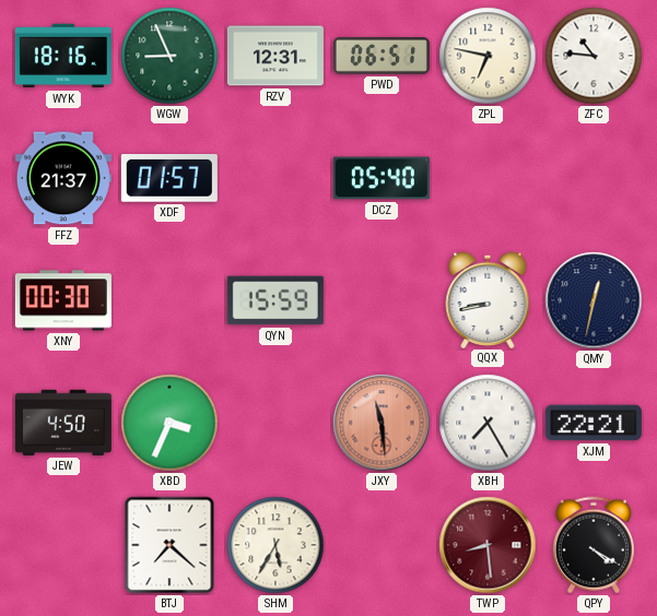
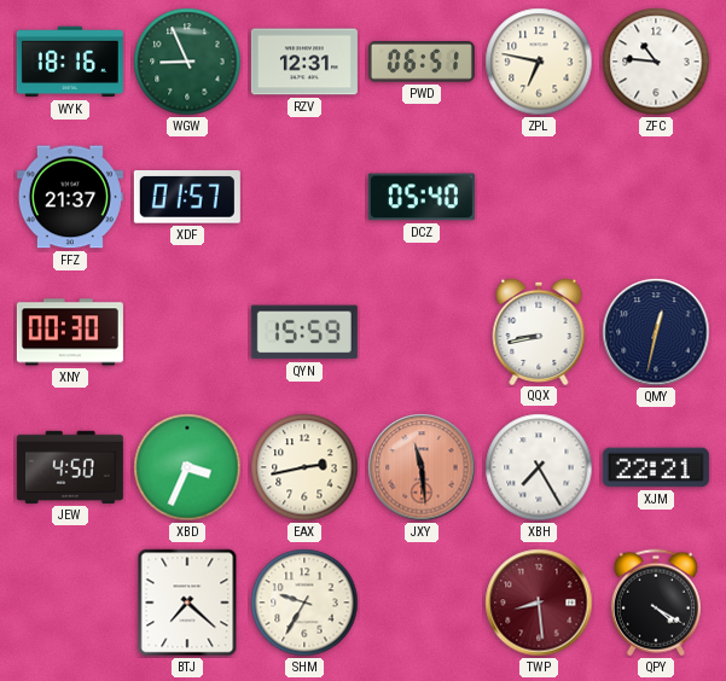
EAX: none -> 2:43
SHM: 5:35 -> 9:35
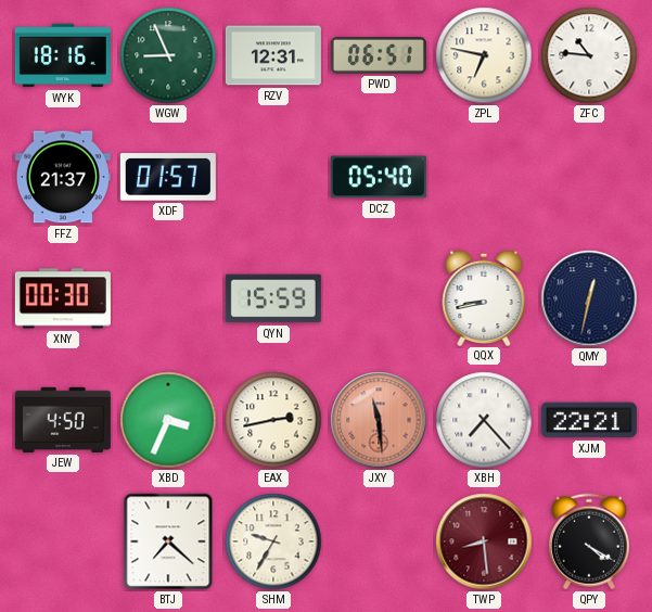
XBH: 7:25 -> 7:23
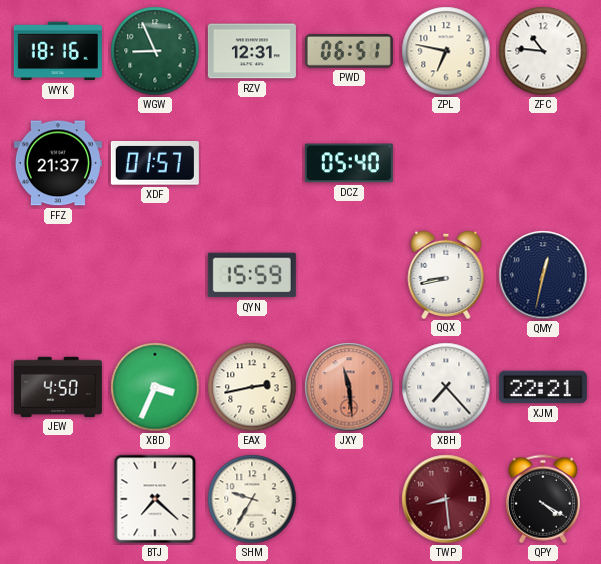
XNY: 00:30 -> none
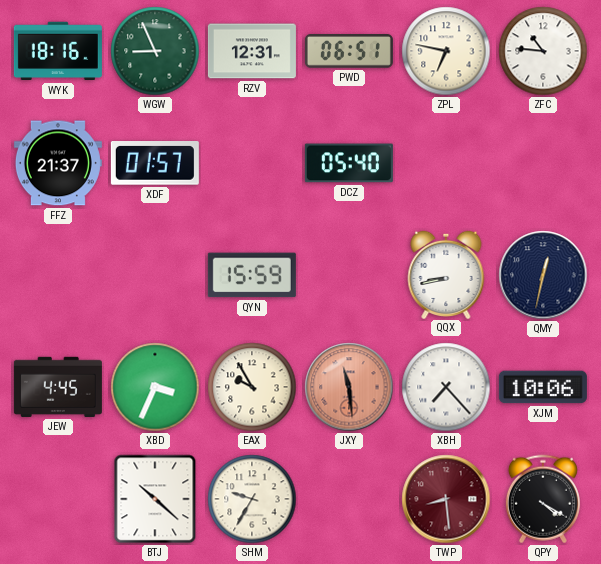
JEW: 4:50 -> 4:45
EAX: 2:43 -> 9:55
XJM: 22:21 -> 10:06
BTJ: 7:22 -> 10:22
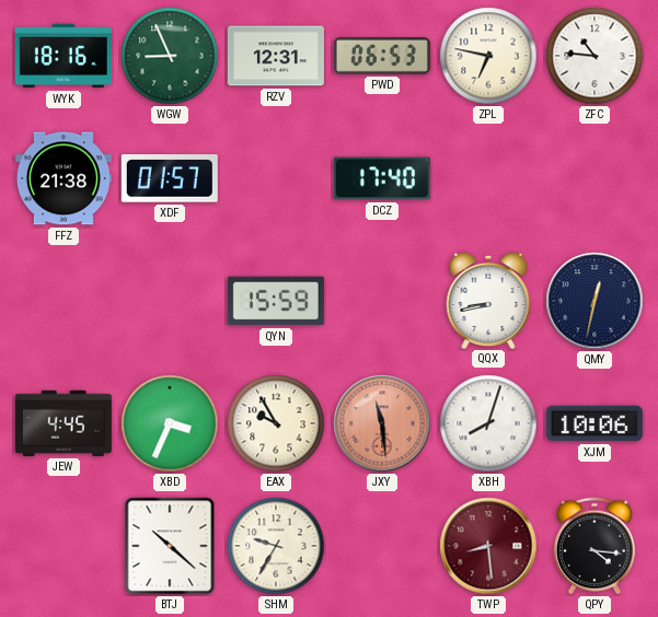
PWD: 06:51 -> 06:53
FFZ: 21:37 -> 21:38
DCZ: 05:40 -> 17:40
XBH: 7:23 -> 8:03
QPY: 4:20 -> 4:16
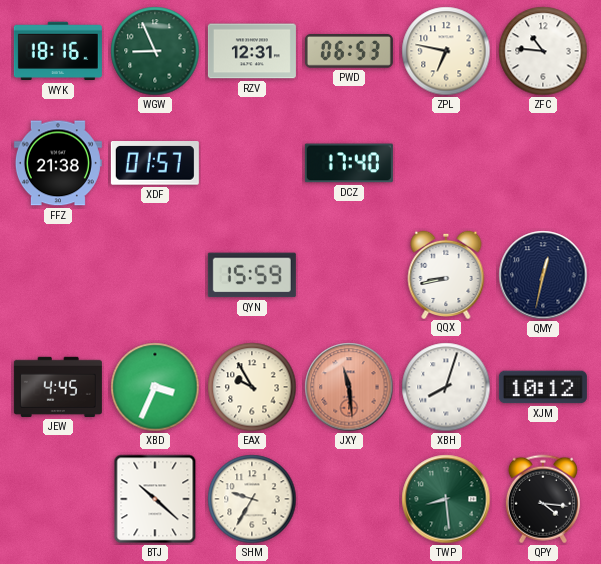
XJM: 10:06 -> 10:12
TWP dial: burgundy -> green
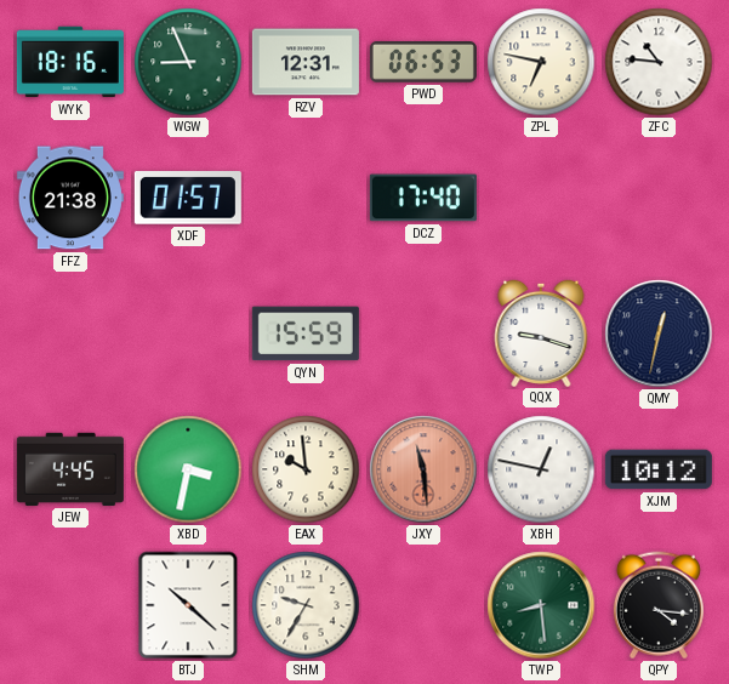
QQX: 8:43 -> 9:18
XBD: 3:34 -> 3:32
EAX: 9:55 -> 9:59
XBH: 8:03 -> 12:47
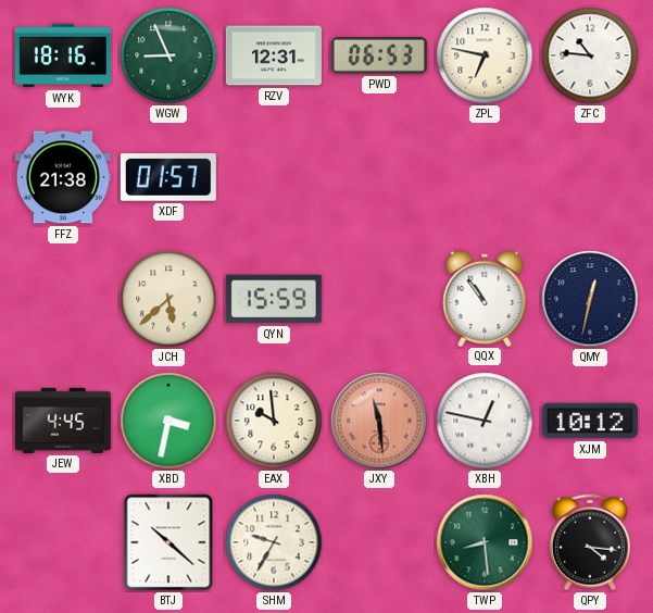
DCZ: 17:40 -> none
JCH: none -> 5:38
QQX: 9:18 -> 10:54
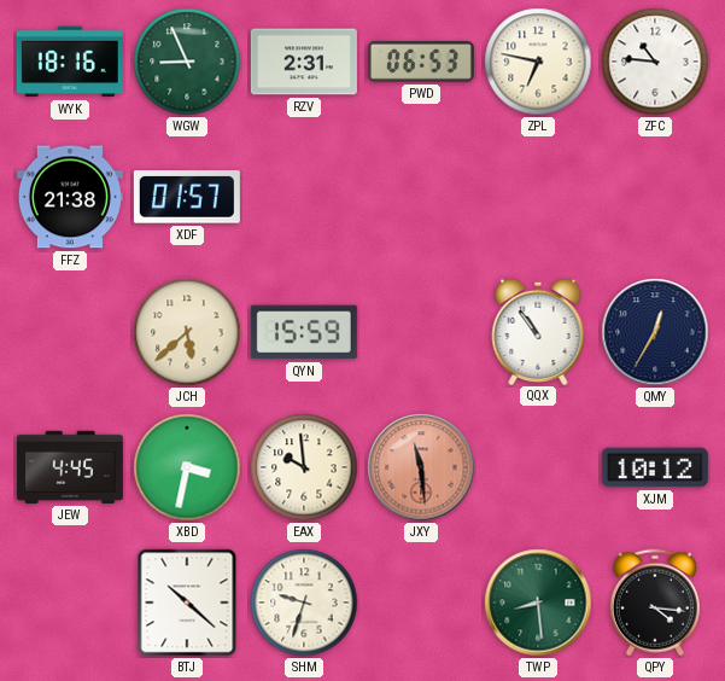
RZV: 12:31 -> 2:31
QMY: 12:32 -> 12:35
XBH: 12:47 -> none
SHM: 9:35 -> 9:33
